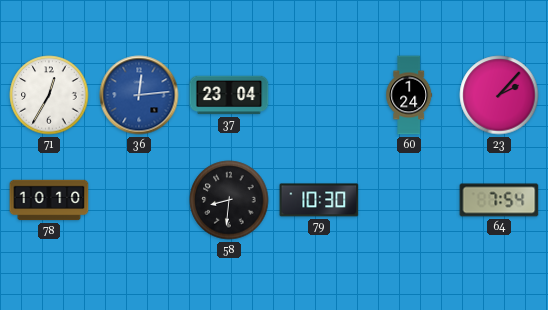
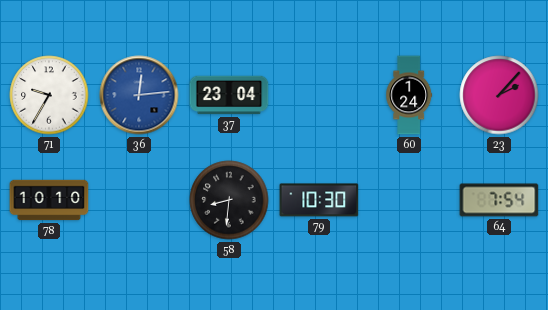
71: 12:35 -> 9:35
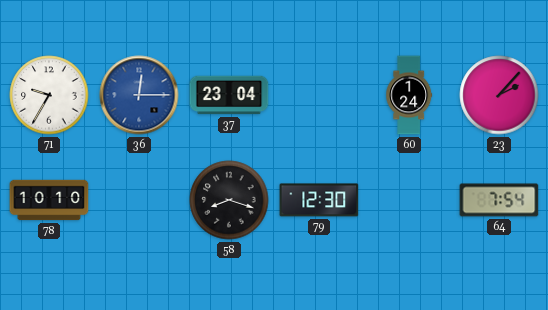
36: 12:14 -> 12:15
58: 8:31 -> 8:18
79: 10:30 -> 12:30
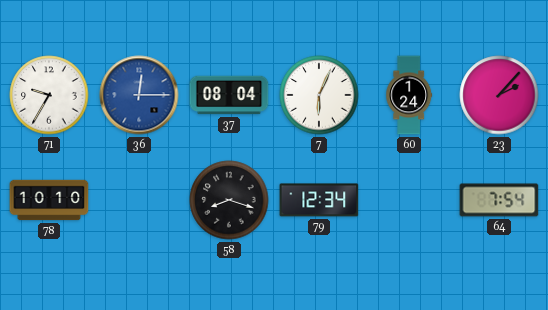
37: 23:04 -> 08:04
7: none -> 6:04
79: 12:30 -> 12:34
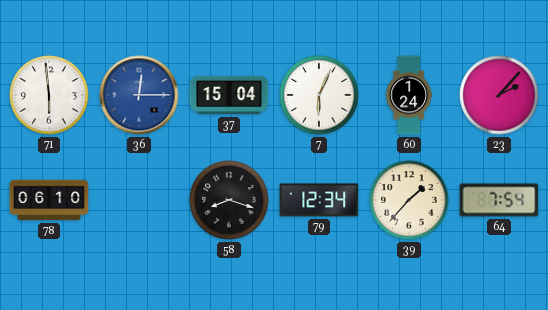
71: 9:35 -> 5:59
37: 08:04 -> 15:04
78: 10:10 -> 06:10
39: none -> 1:37
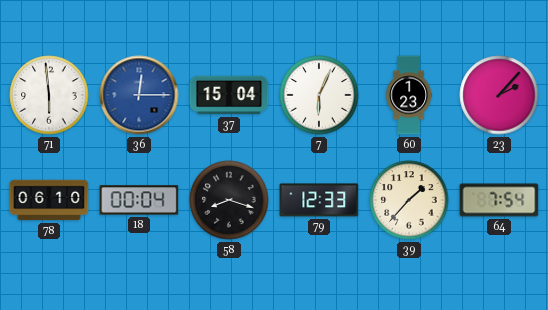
60: 1:24 -> 1:23
18: none -> 00:04
79: 12:34 -> 12:33
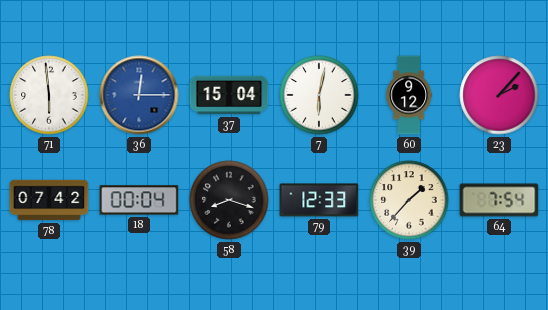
7: 6:04 -> 6:02
60: 1:23 -> 9:12
78: 06:10 -> 07:42
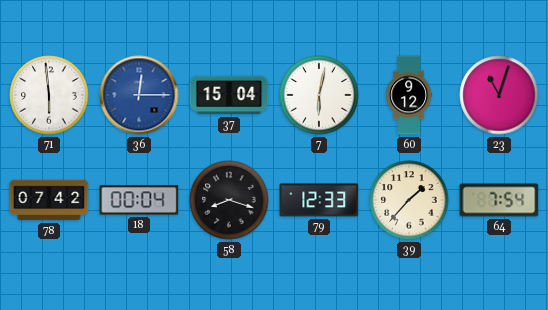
23: 2:07 -> 11:03
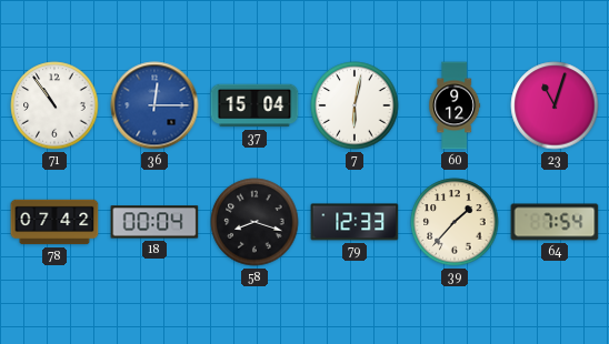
71: 5:59 -> 10:54
